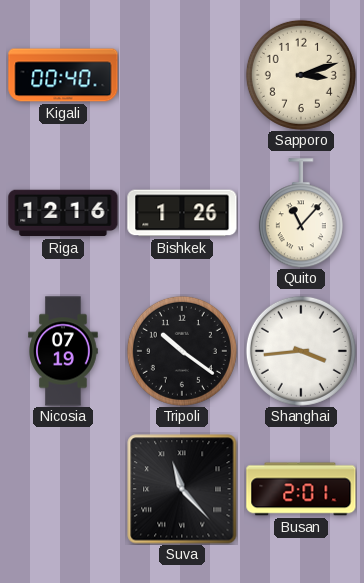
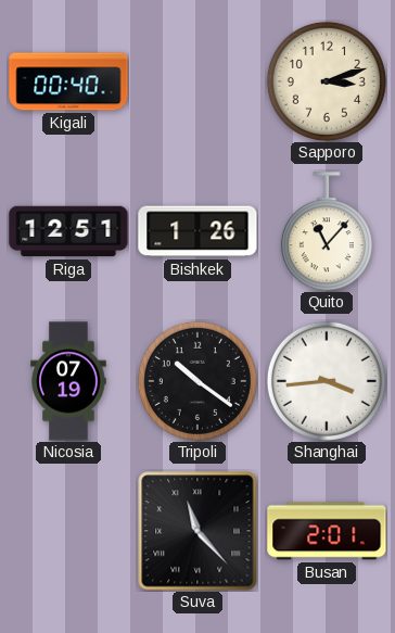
Riga: 12:16 -> 12:51
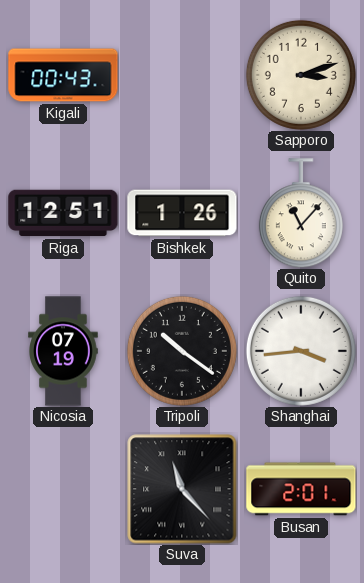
Kigali: 00:40 -> 00:43
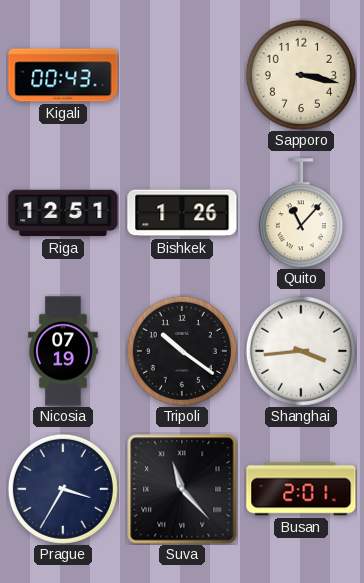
Sapporo: 3:12 -> 3:17
Prague: none -> 3:35
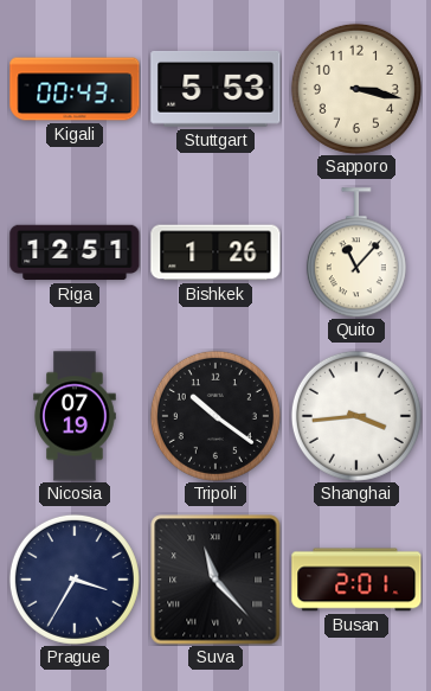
Stuttgart: none -> 5:53
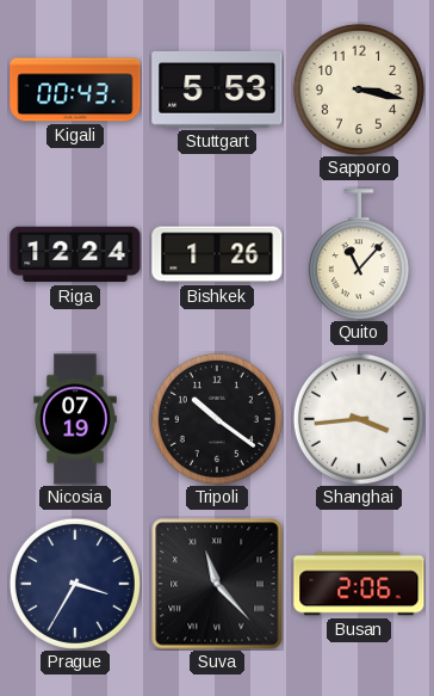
Riga: 12:51 -> 12:24
Busan: 2:01 -> 2:06
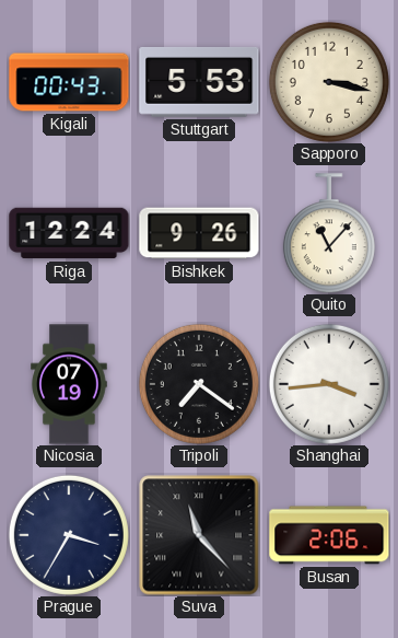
Bishkek: 1:26 -> 9:26
Tripoli: 10:21 -> 7:21
